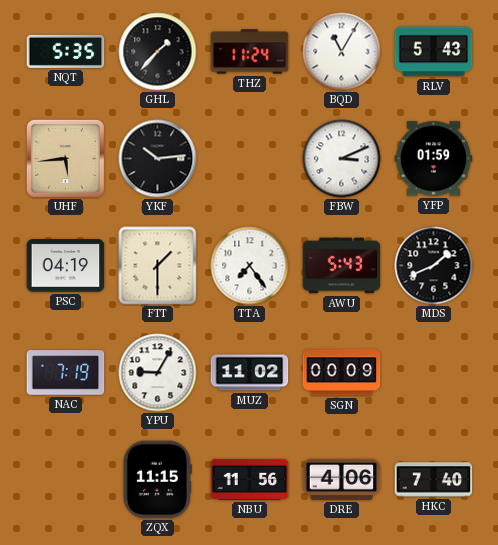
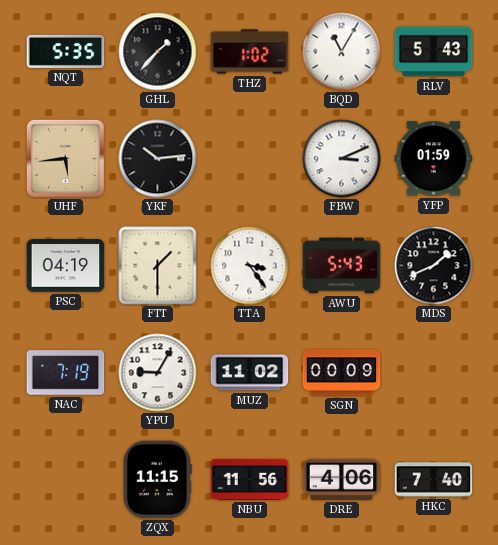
THZ: 11:24 -> 1:02
TTA: 7:24 -> 3:24
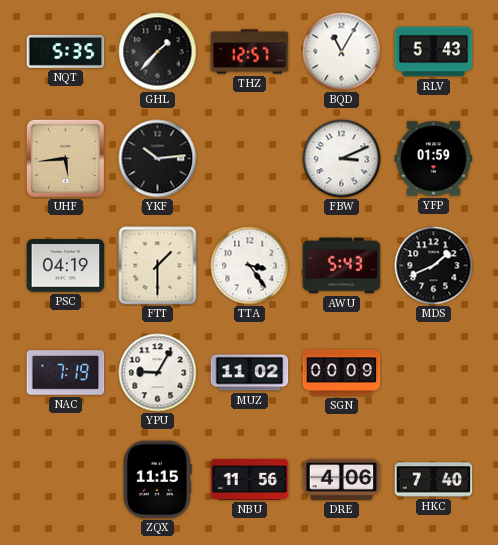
THZ: 1:02 -> 12:57
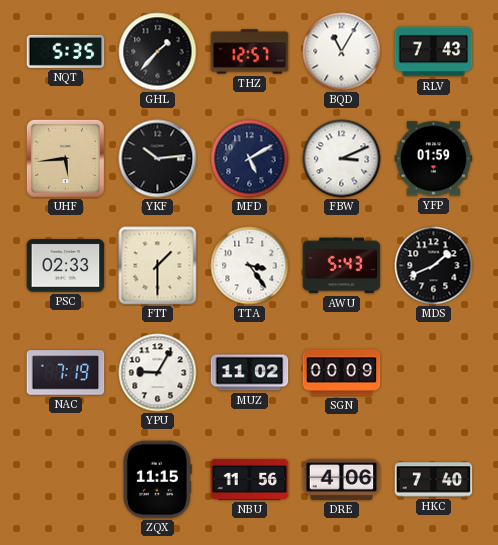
RLV: 5:43 -> 7:43
MFD: none -> 5:10
PSC: 04:19 -> 02:33
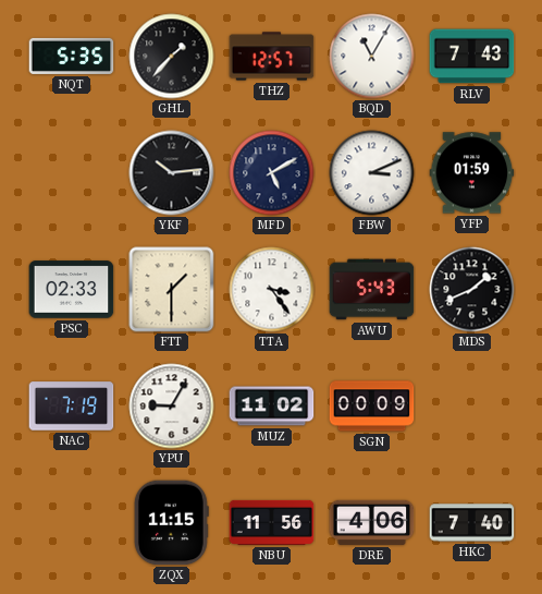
UHF: 5:44 -> none
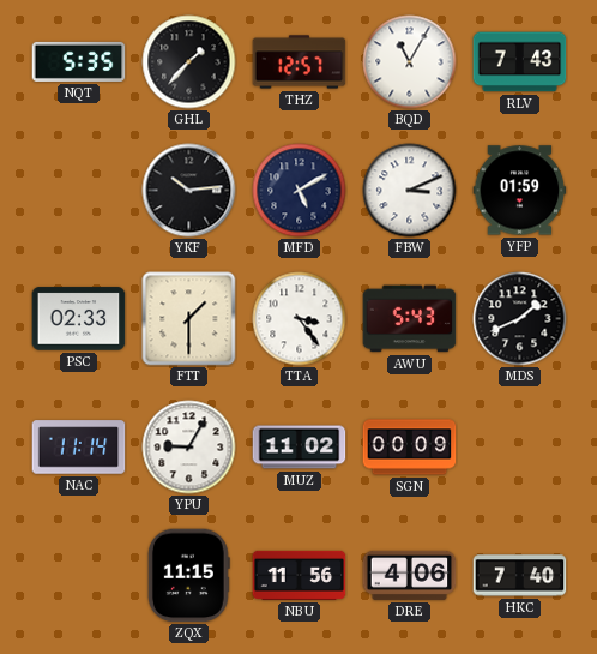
NAC: 7:19 -> 11:14
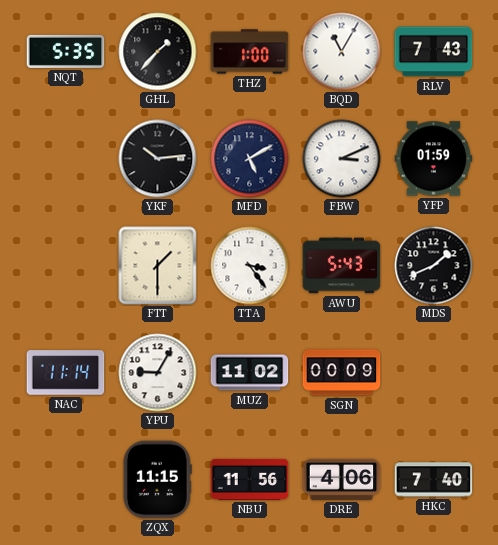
THZ: 12:57 -> 1:00
PSC: 02:33 -> none
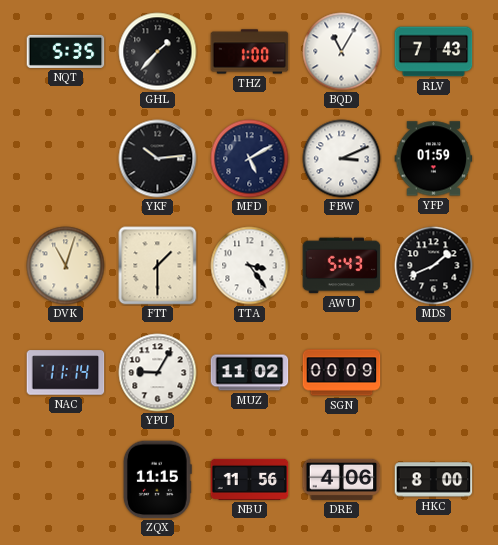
DVK: none -> 11:03
HKC: 7:40 -> 8:00
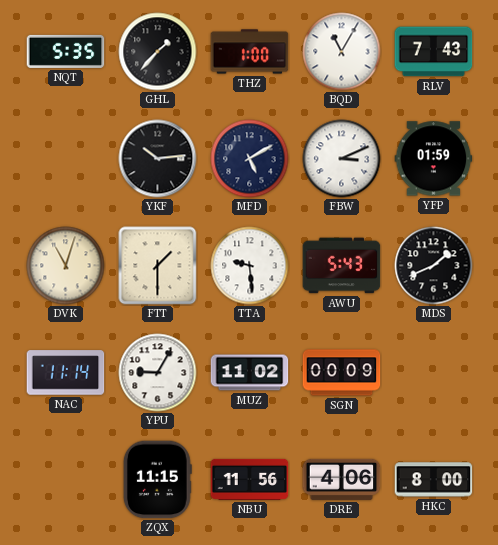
TTA: 3:24 -> 9:29
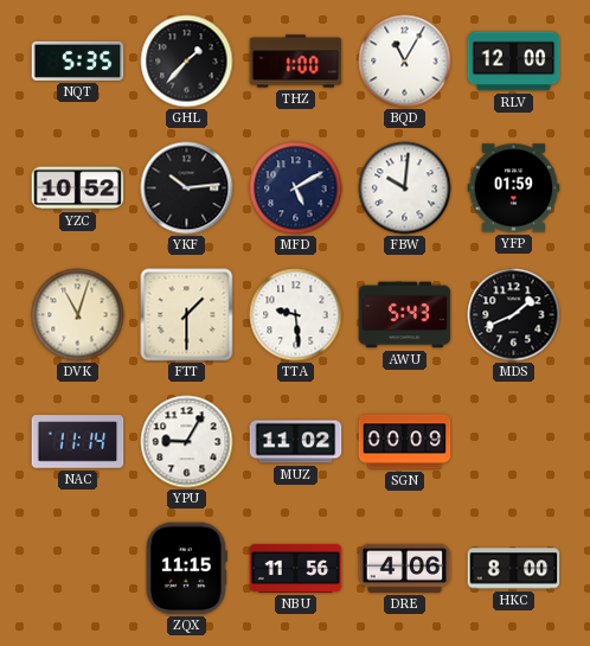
RLV: 7:43 -> 12:00
YZC: none -> 10:52
FBW: 3:11 -> 10:01
